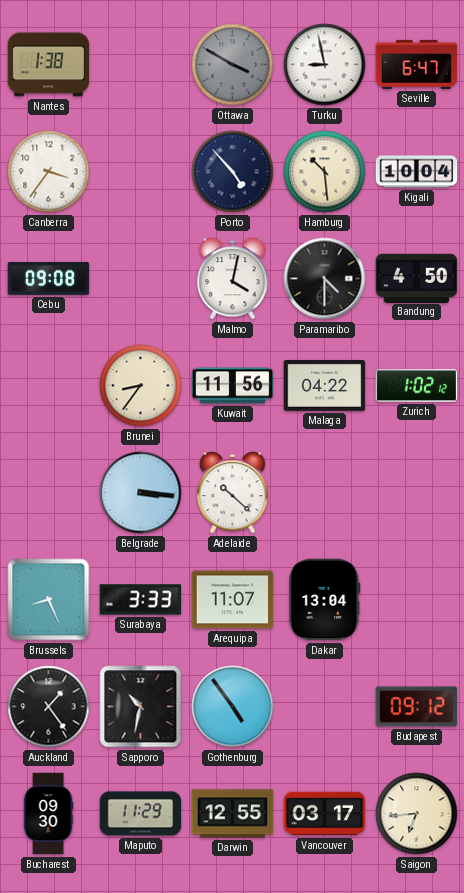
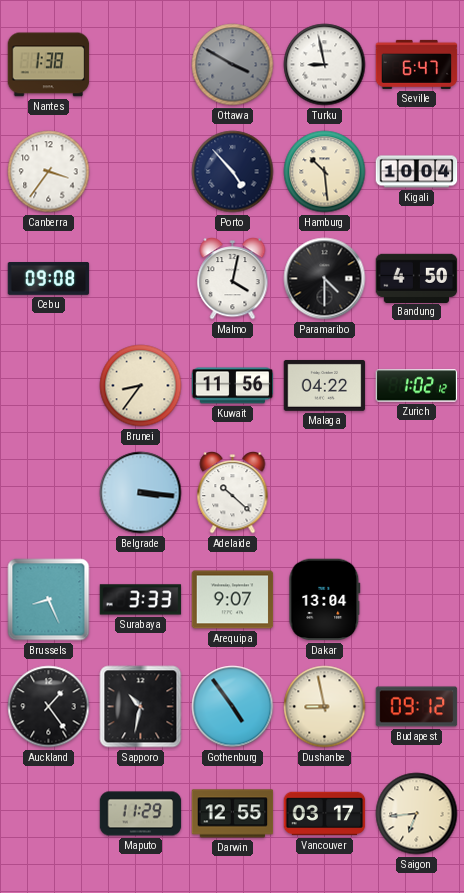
Arequipa: 11:07 -> 9:07
Dushanbe: none -> 8:58
Bucharest: 09:30 -> none
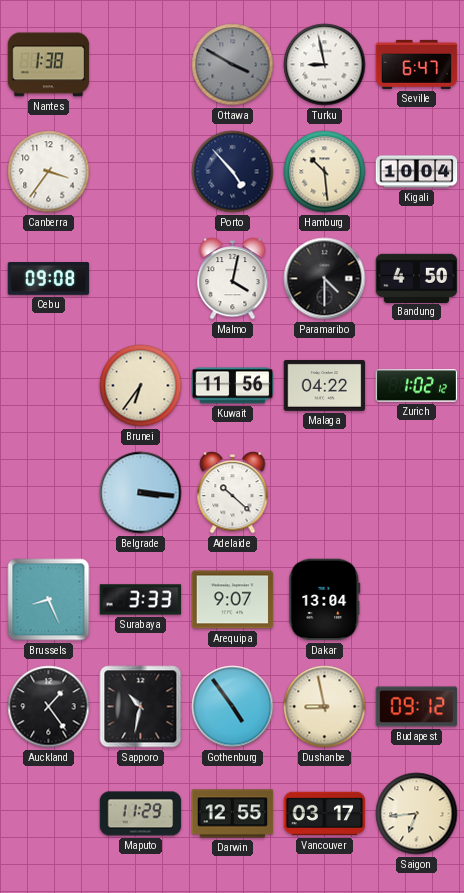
Brunei: 8:36 -> 6:36
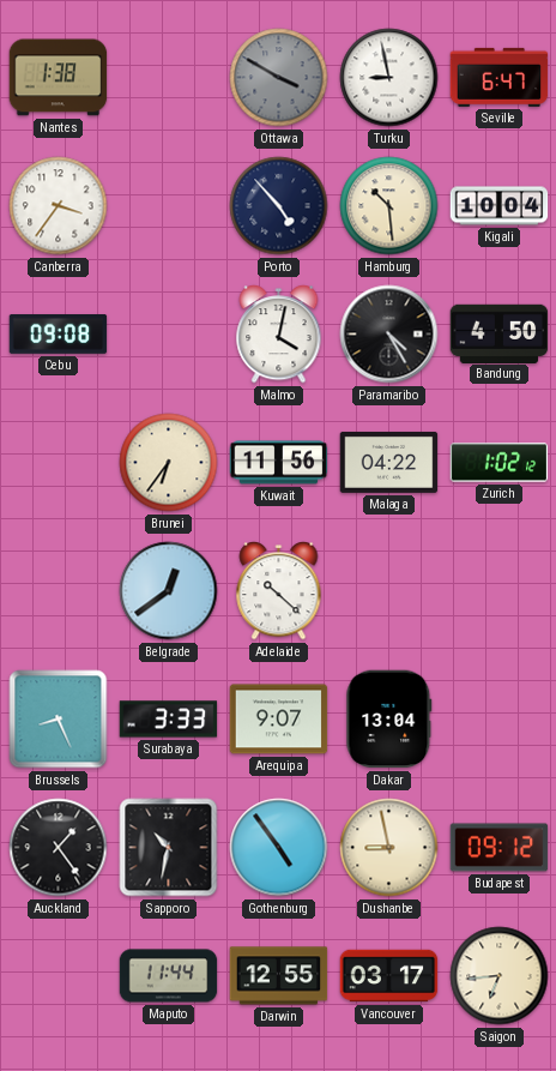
Paramaribo: 4:30 -> 4:25
Belgrade: 3:16 -> 12:39
Maputo: 11:29 -> 11:44
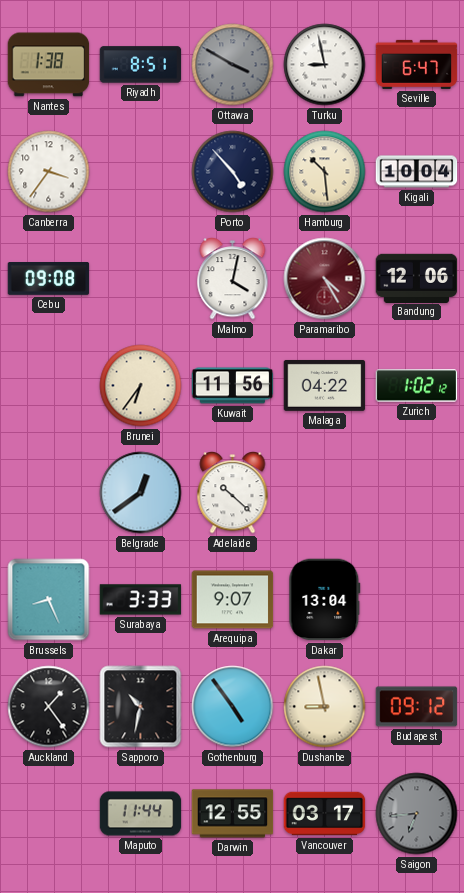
Riyadh: none -> 8:51
Paramaribo dial: black -> burgundy
Bandung: 4:50 -> 12:06
Saigon dial: cream -> grey
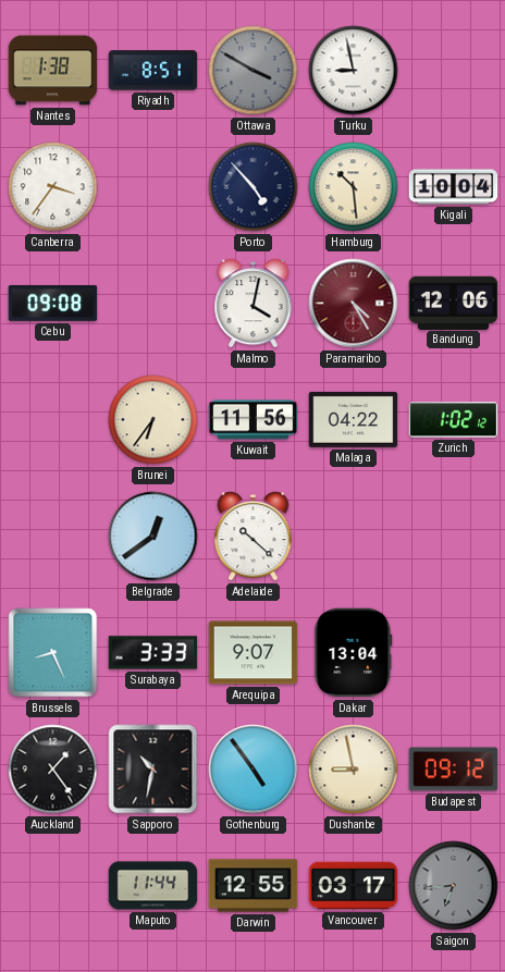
Seville: 6:47 -> none
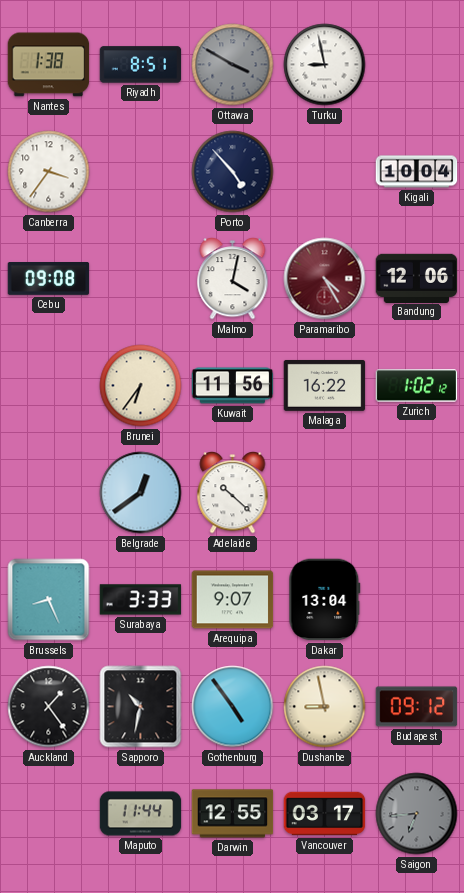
Hamburg: 10:29 -> none
Malaga: 04:22 -> 16:22
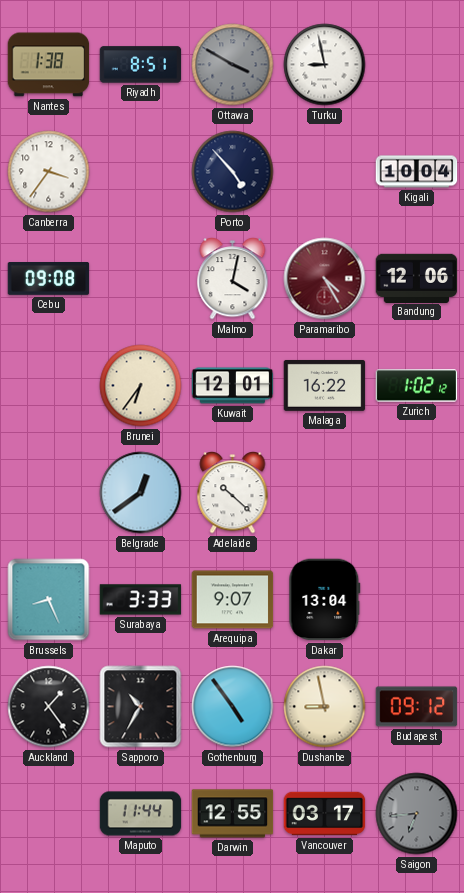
Kuwait: 11:56 -> 12:01
Sapporo: 10:32 -> 10:35
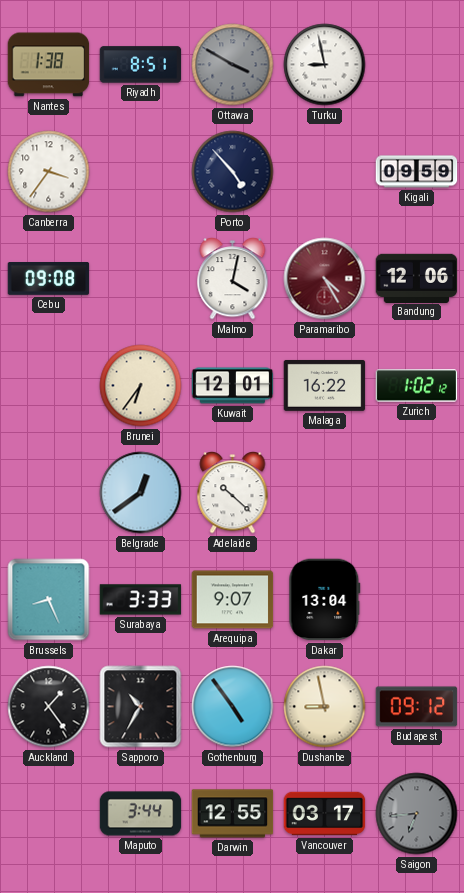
Kigali: 10:04 -> 09:59
Maputo: 11:44 -> 3:44
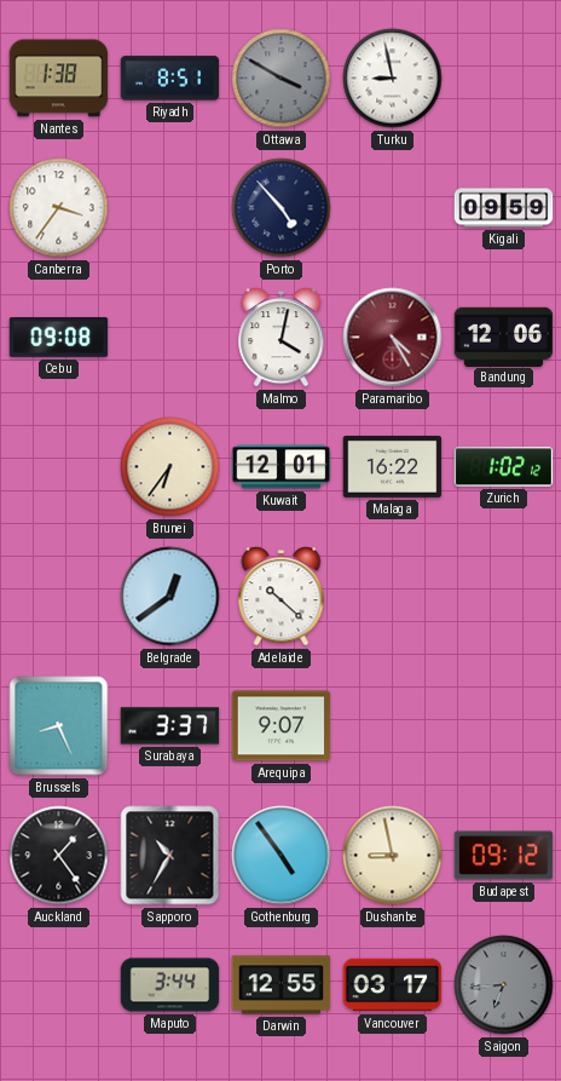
Surabaya: 3:33 -> 3:37
Dakar: 13:04 -> none
